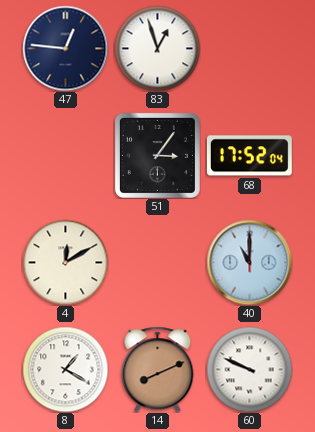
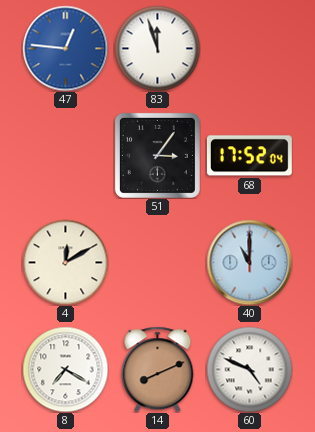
47 dial: navy -> blue
83: 12:57 -> 11:57
8: 1:20 -> 7:20
60: 9:49 -> 4:49
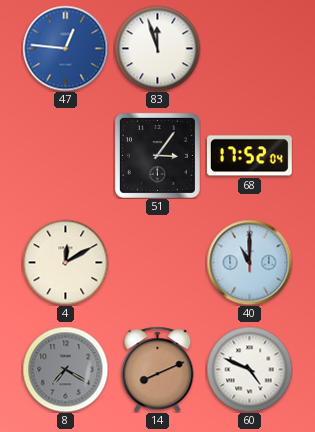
8 dial: white -> grey
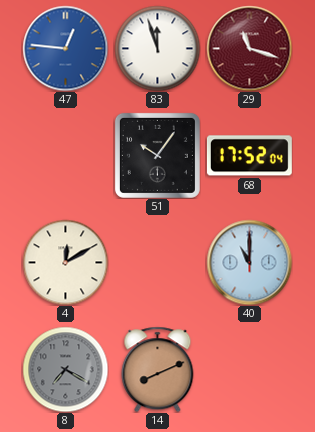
29: none -> 11:18
51: 3:06 -> 10:06
60: 4:49 -> none
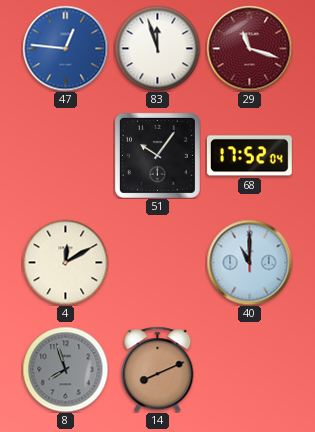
8: 7:20 -> 7:57
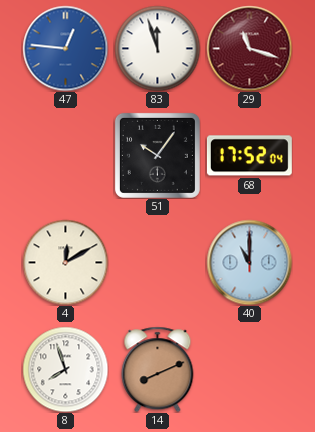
8 dial: grey -> white
